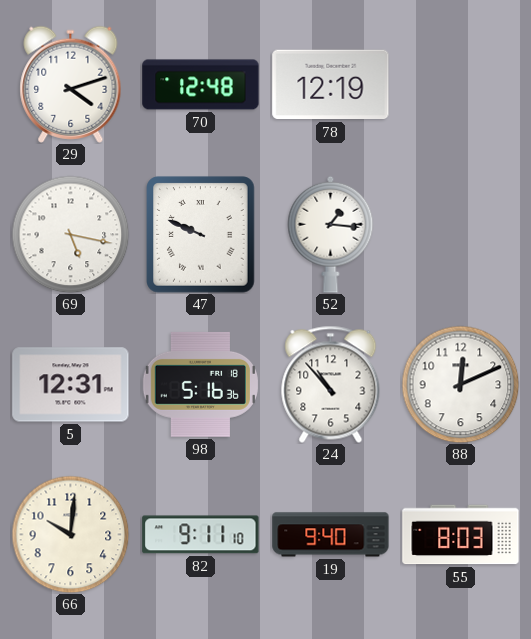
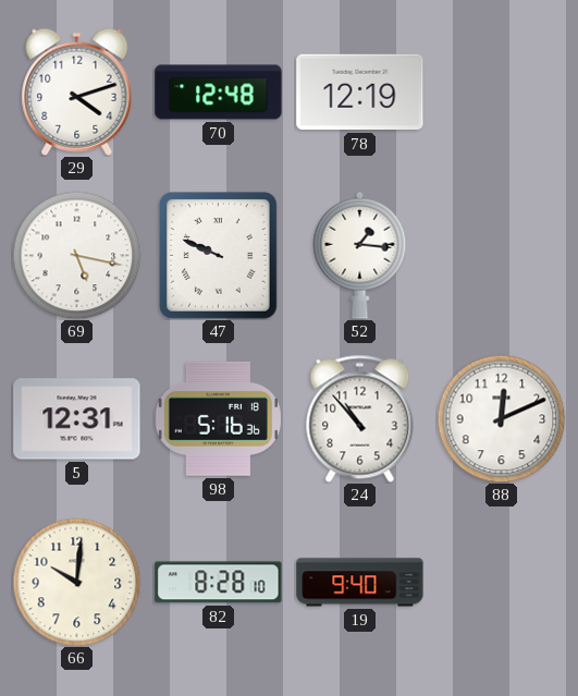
82: 9:11 -> 8:28
55: 8:03 -> none
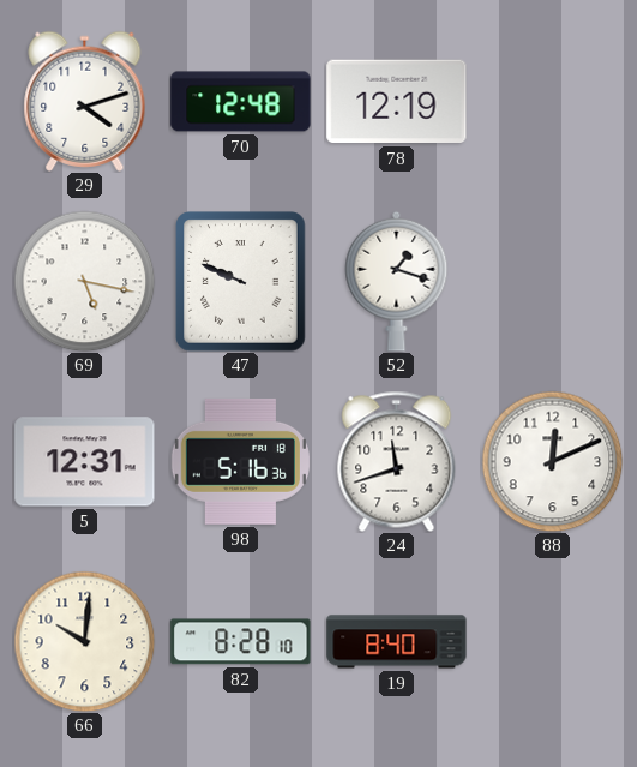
52: 1:16 -> 1:18
24: 10:53 -> 11:42
19: 9:40 -> 8:40
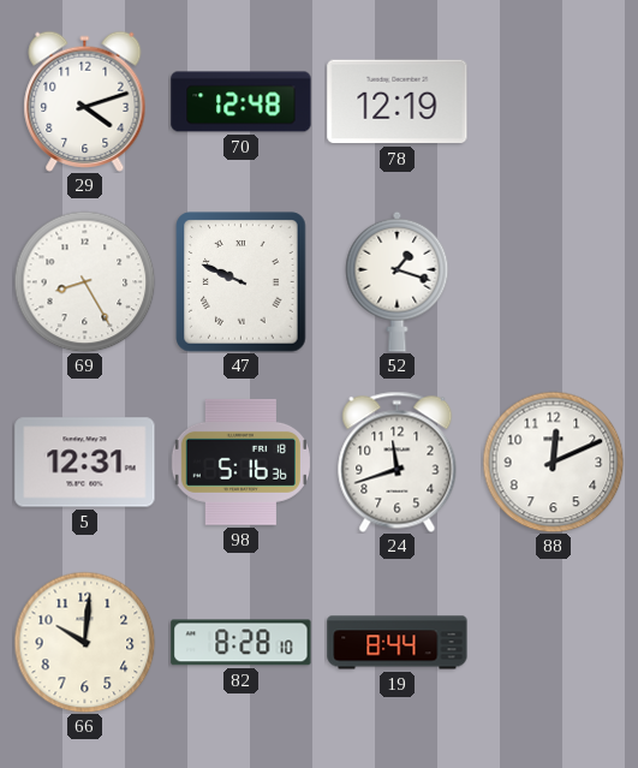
69: 5:17 -> 8:25
19: 8:40 -> 8:44
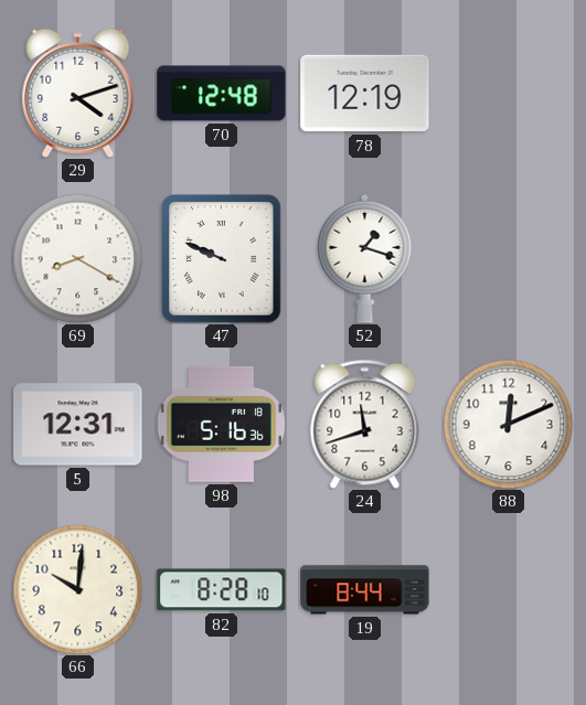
69: 8:25 -> 8:20
